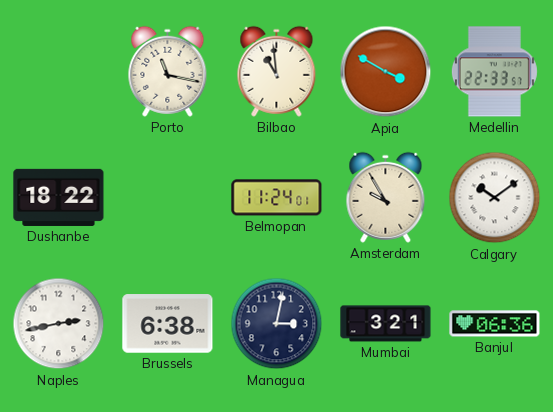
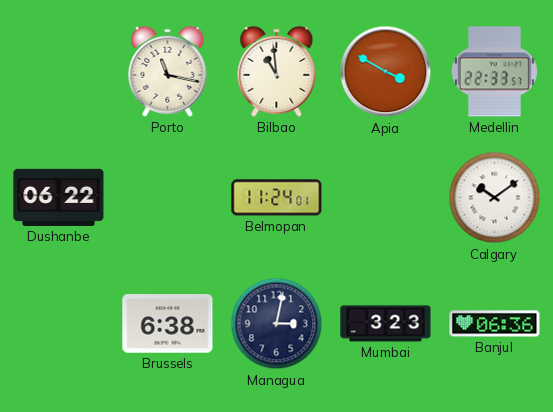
Dushanbe: 18:22 -> 06:22
Amsterdam: 9:55 -> none
Naples: 2:43 -> none
Mumbai: 3:21 -> 3:23
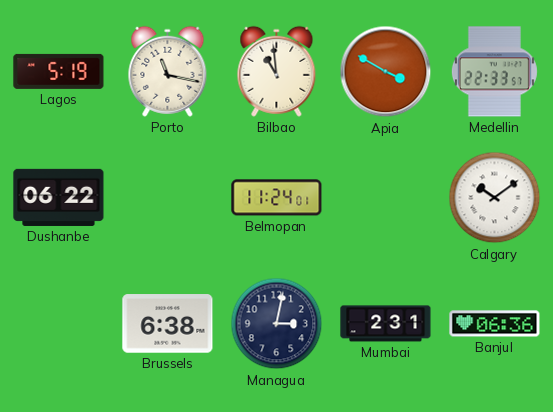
Lagos: none -> 5:19
Mumbai: 3:23 -> 2:31
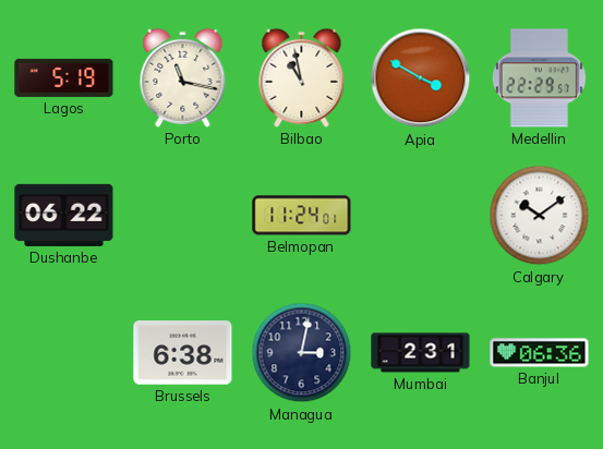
Bilbao: 10:59 -> 10:58
Medellin: 22:33 -> 22:29
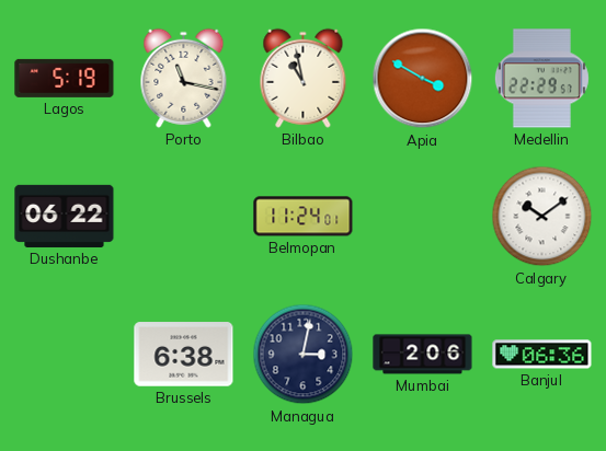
Mumbai: 2:31 -> 2:06
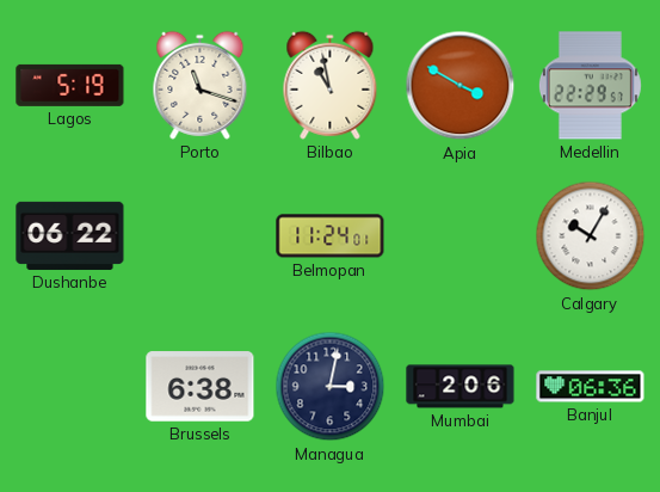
Porto: 11:17 -> 11:18
Calgary: 10:09 -> 10:05
